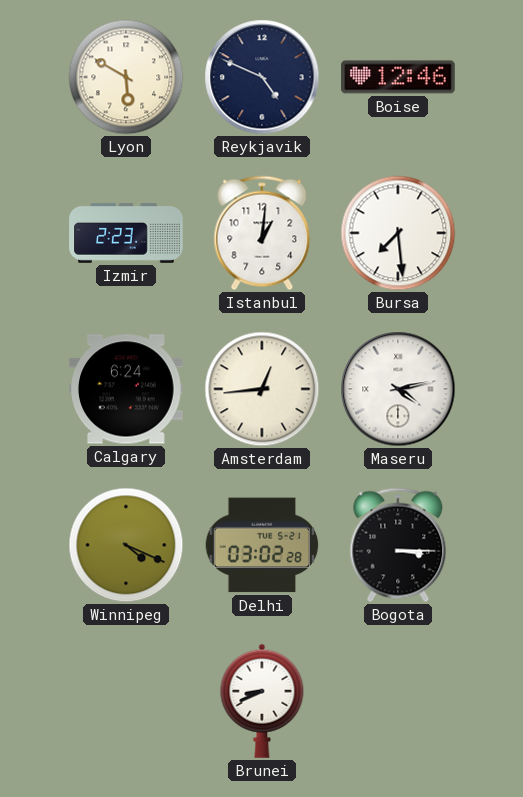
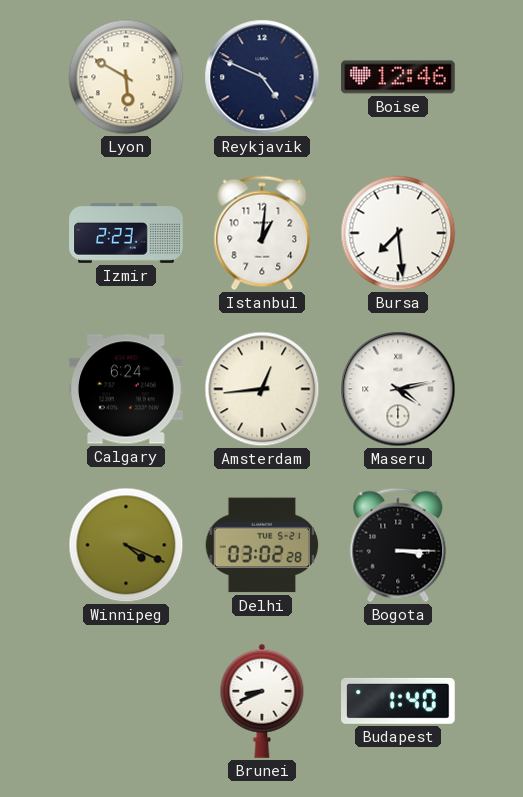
Budapest: none -> 1:40
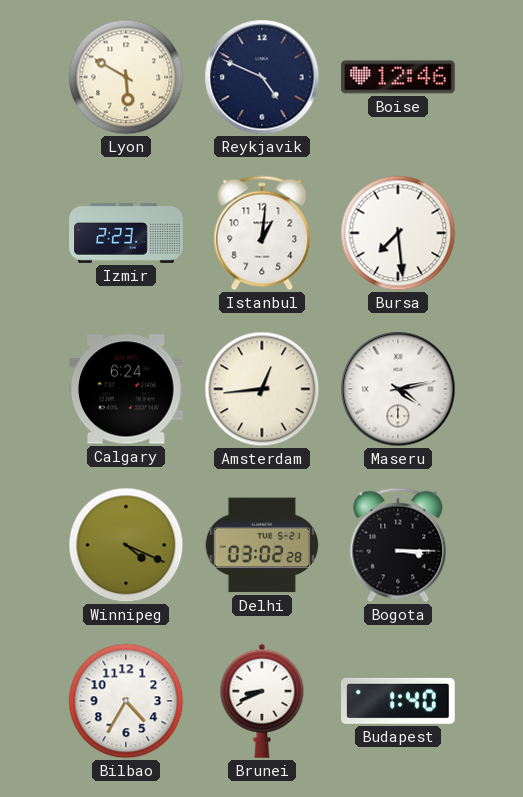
Bilbao: none -> 4:35
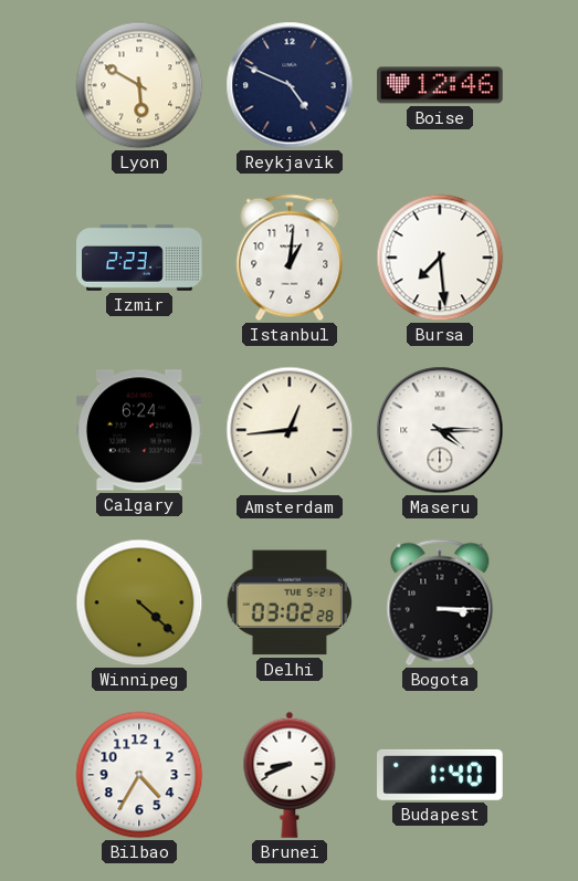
Maseru: 4:13 -> 4:15
Winnipeg: 4:19 -> 4:22
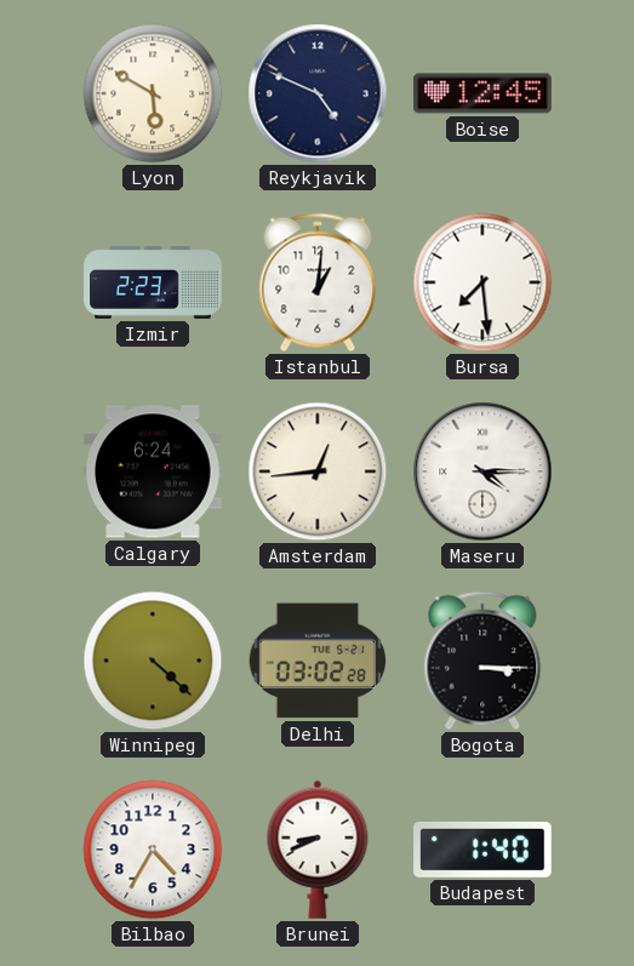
Boise: 12:46 -> 12:45
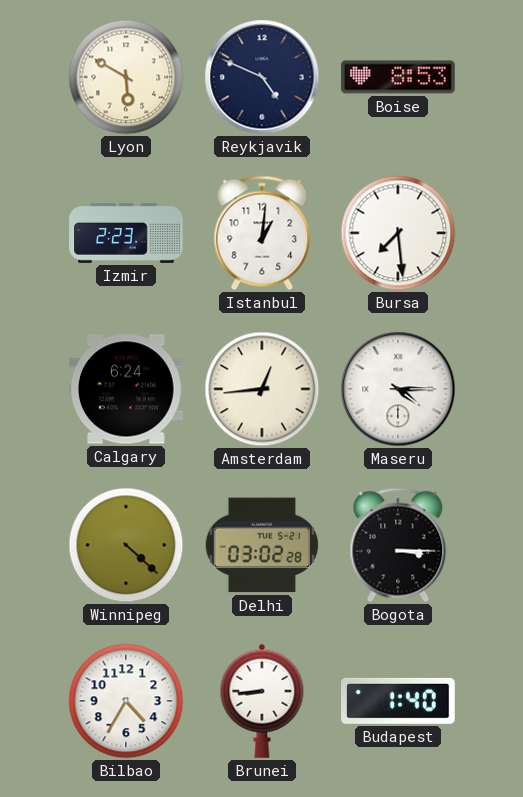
Boise: 12:45 -> 8:53
Brunei: 8:41 -> 8:44
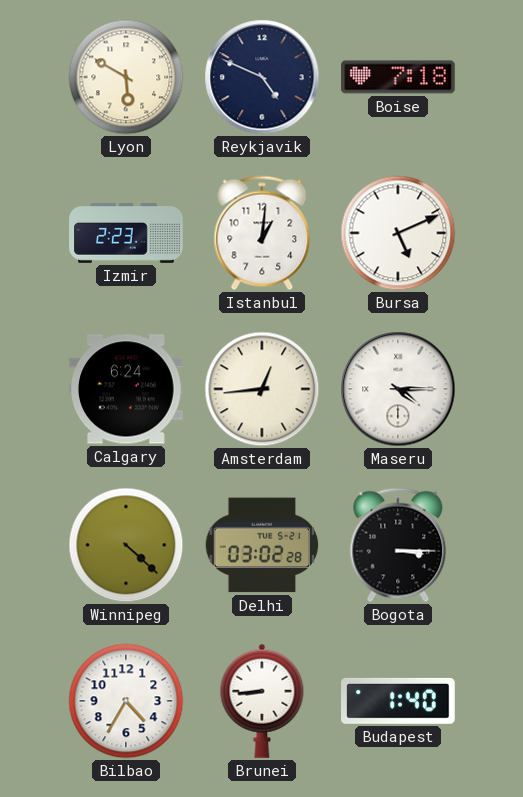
Boise: 8:53 -> 7:18
Bursa: 7:29 -> 5:11
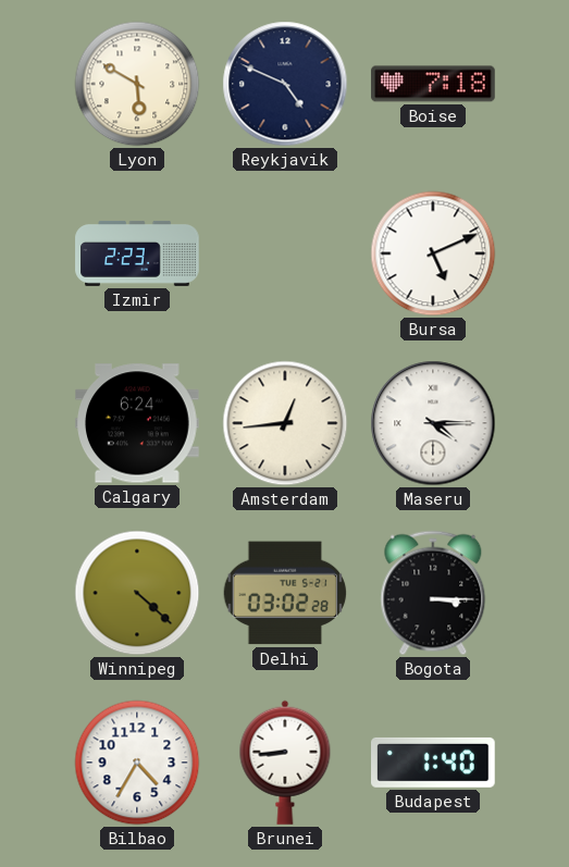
Istanbul: 1:01 -> none
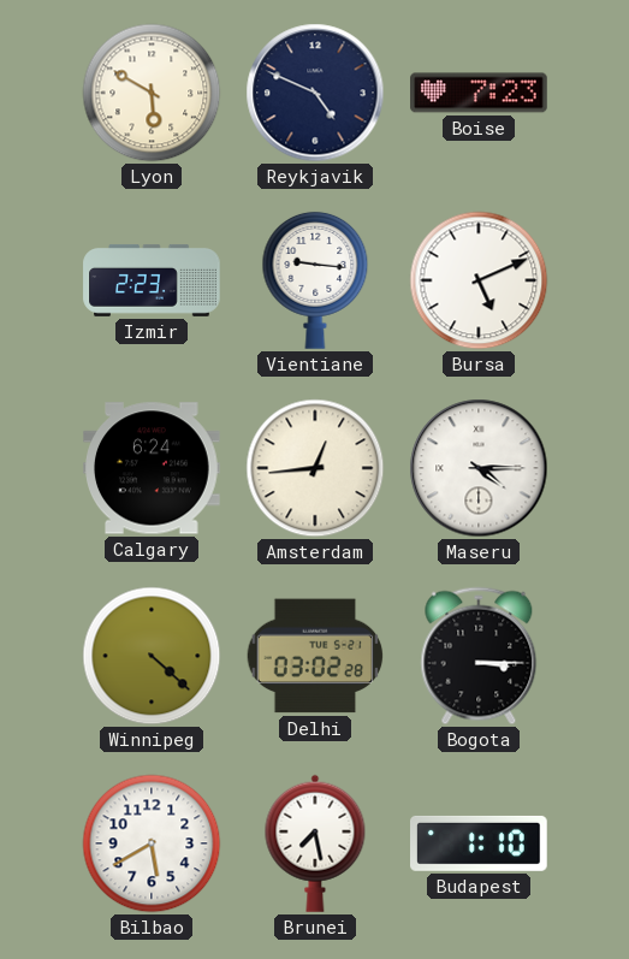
Boise: 7:18 -> 7:23
Vientiane: none -> 9:16
Bilbao: 4:35 -> 5:40
Brunei: 8:44 -> 7:28
Budapest: 1:40 -> 1:10
